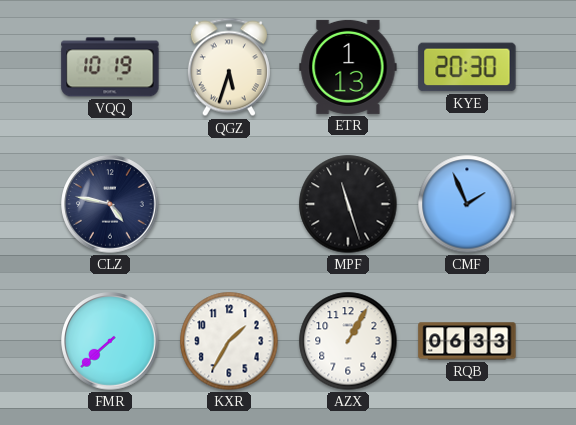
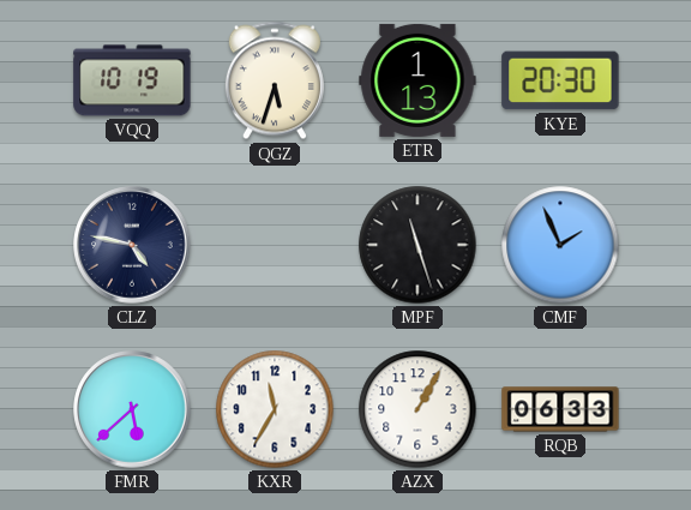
FMR: 7:38 -> 5:38
KXR: 1:35 -> 11:35
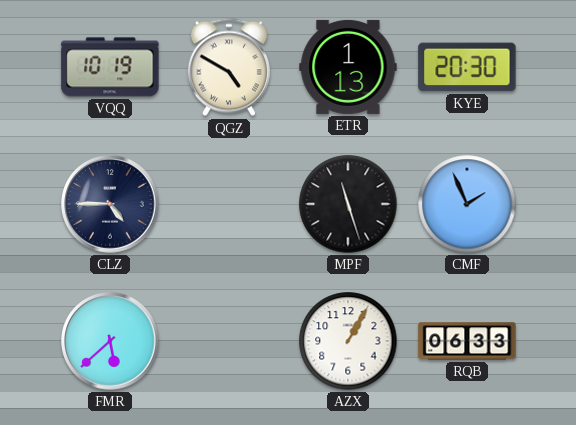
QGZ: 5:33 -> 4:50
CLZ: 4:47 -> 4:45
KXR: 11:35 -> none
